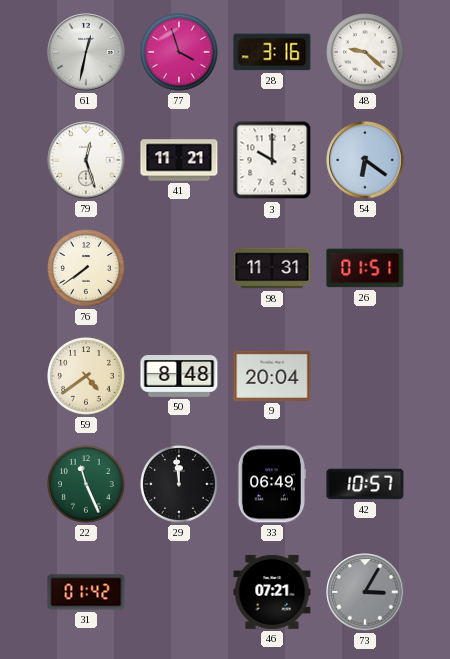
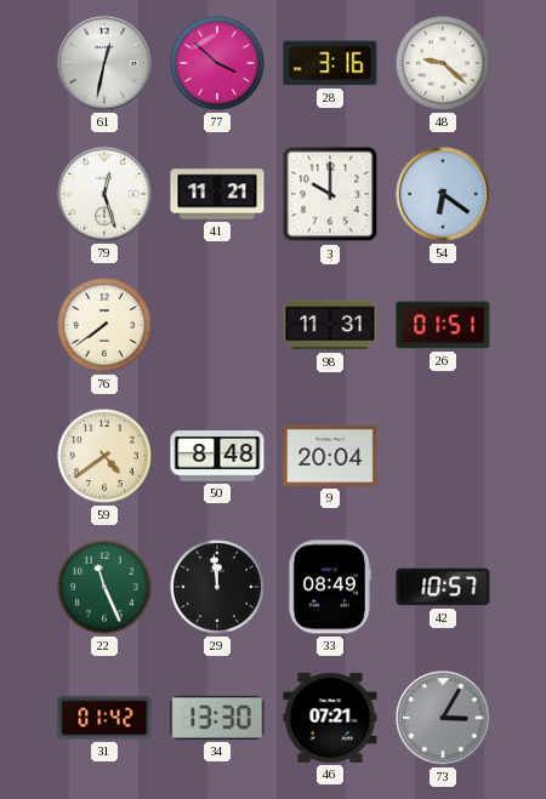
77: 3:57 -> 3:52
33: 06:49 -> 08:49
34: none -> 13:30
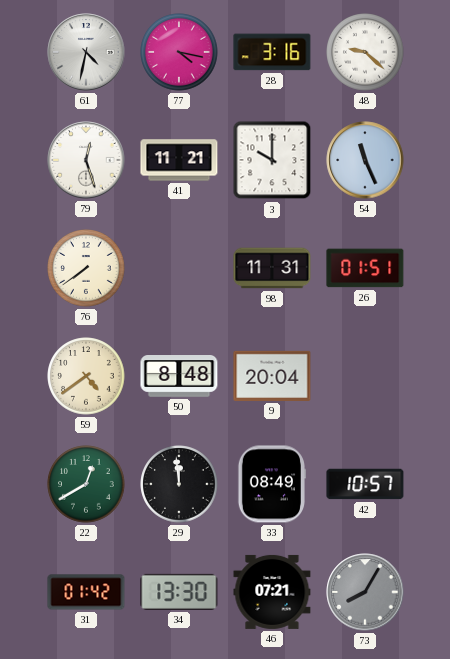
61: 12:32 -> 4:32
77: 3:52 -> 4:17
54: 6:21 -> 11:26
22: 11:26 -> 12:40
73: 3:05 -> 8:05
